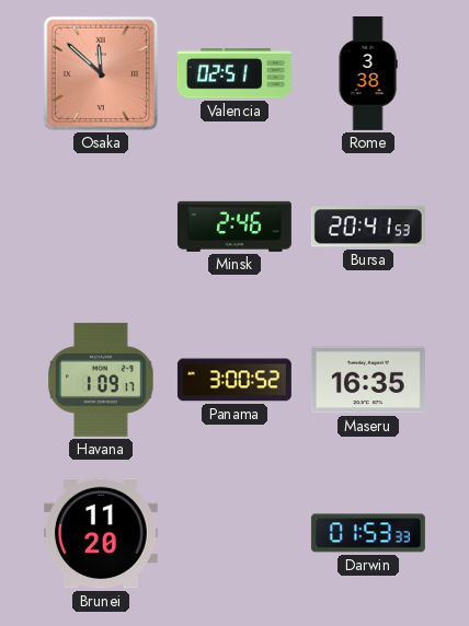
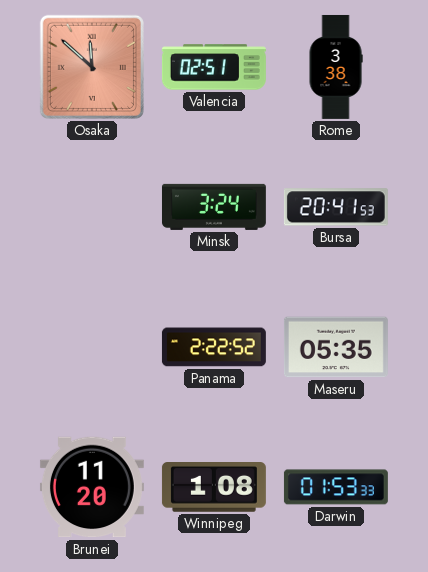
Minsk: 2:46 -> 3:24
Havana: 1:09 -> none
Panama: 3:00 -> 2:22
Maseru: 16:35 -> 05:35
Winnipeg: none -> 1:08
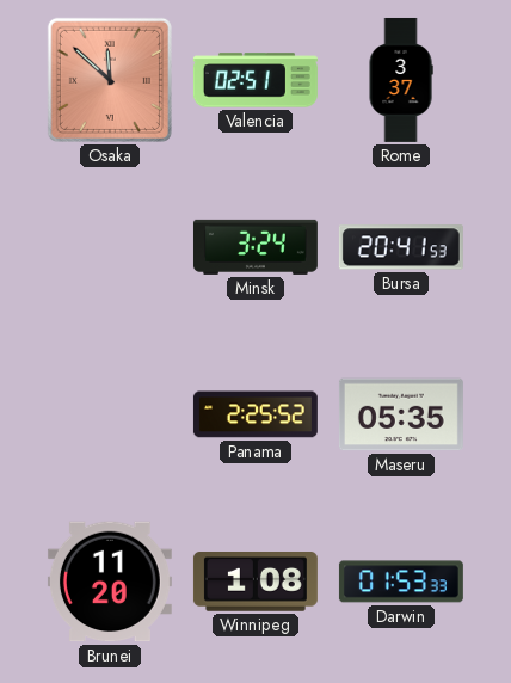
Rome: 3:38 -> 3:37
Panama: 2:22 -> 2:25
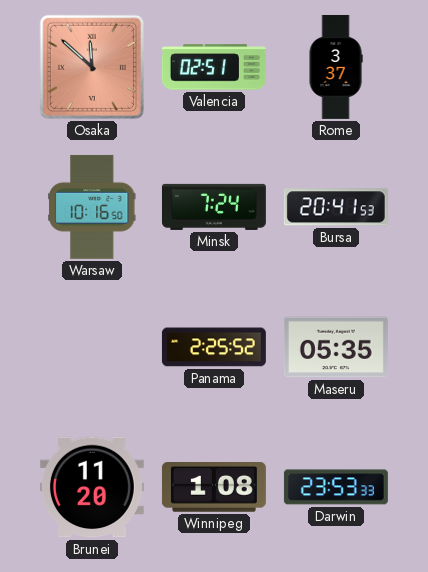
Warsaw: none -> 10:16
Minsk: 3:24 -> 7:24
Darwin: 01:53 -> 23:53
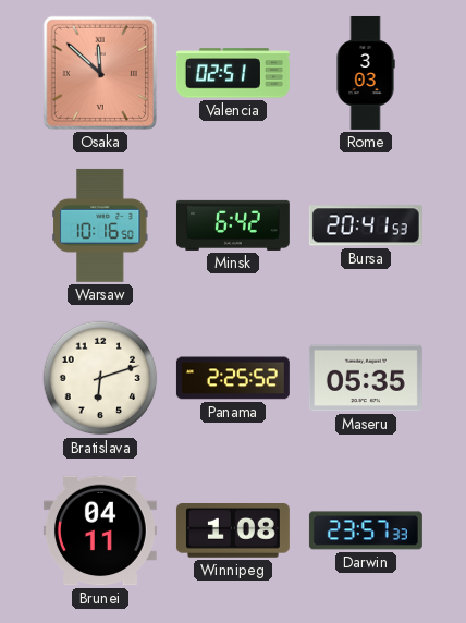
Rome: 3:37 -> 3:03
Minsk: 7:24 -> 6:42
Bratislava: none -> 6:12
Brunei: 11:20 -> 04:11
Darwin: 23:53 -> 23:57
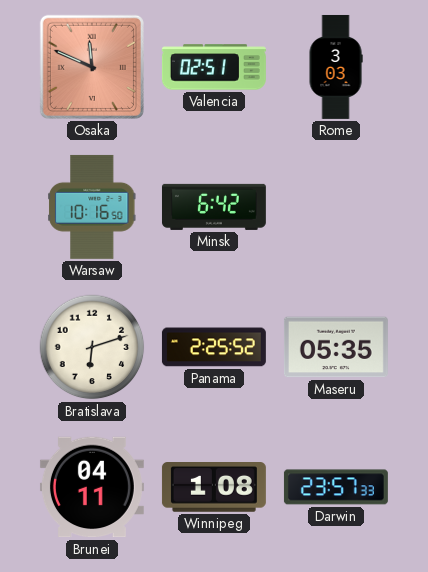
Osaka: 11:52 -> 11:49
Bursa: 20:41 -> none
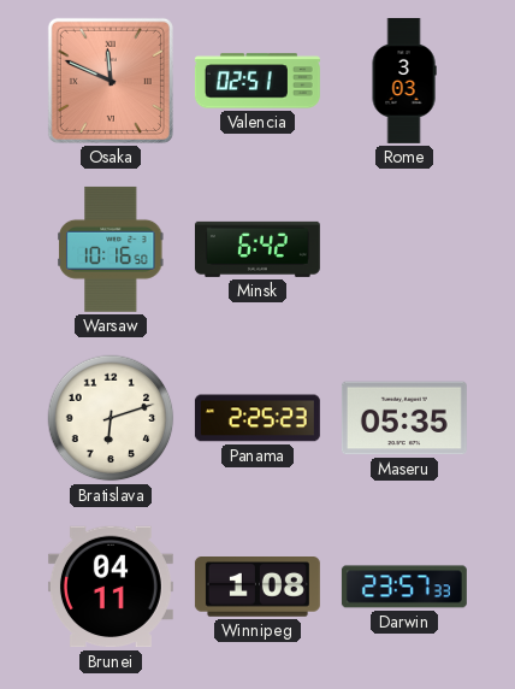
Panama: 2:25:52 -> 2:25:23
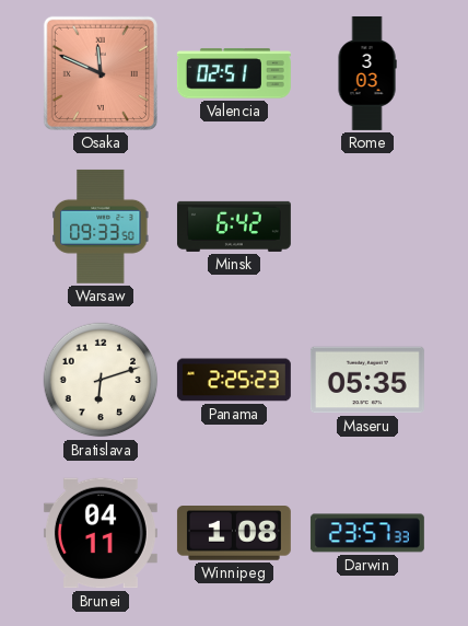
Warsaw: 10:16 -> 09:33
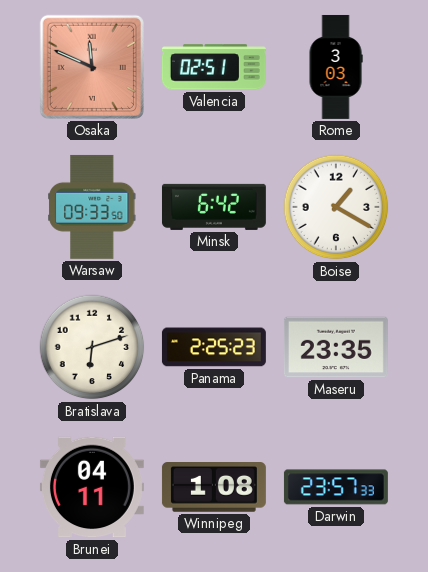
Boise: none -> 1:20
Maseru: 05:35 -> 23:35
